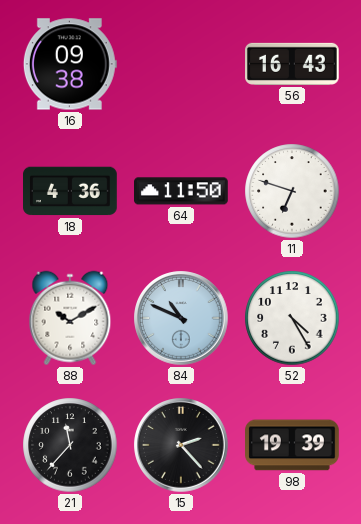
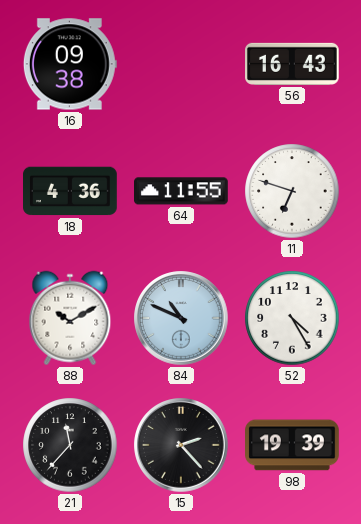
64: 11:50 -> 11:55
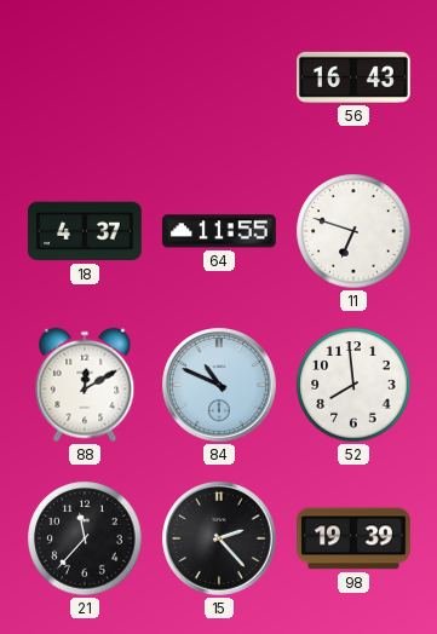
16: 09:38 -> none
18: 4:36 -> 4:37
88: 10:10 -> 12:10
52: 4:25 -> 7:59
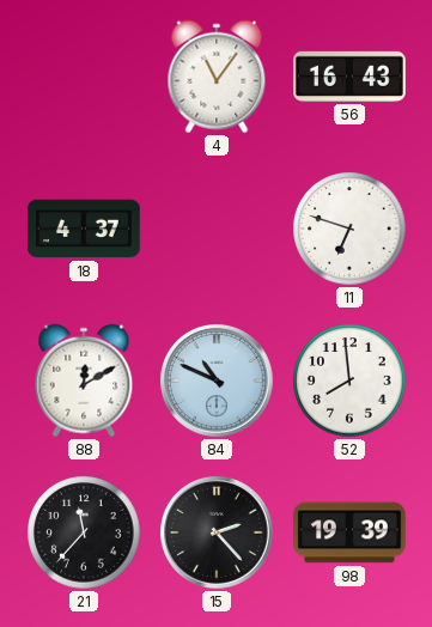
4: none -> 11:06
64: 11:55 -> none
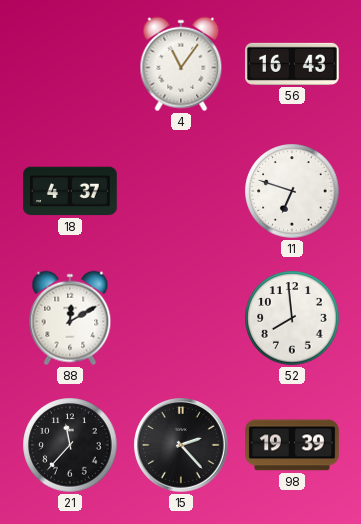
84: 10:49 -> none
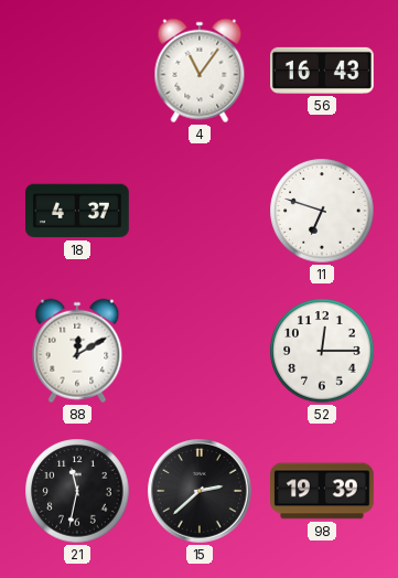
52: 7:59 -> 12:15
21: 11:37 -> 11:32
15: 2:23 -> 2:38
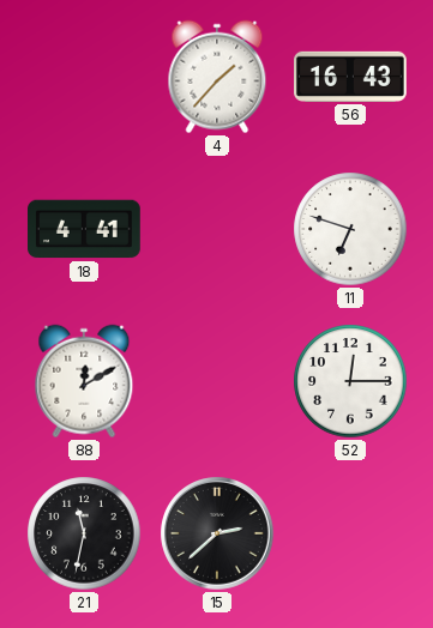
4: 11:06 -> 1:37
18: 4:37 -> 4:41
98: 19:39 -> none
